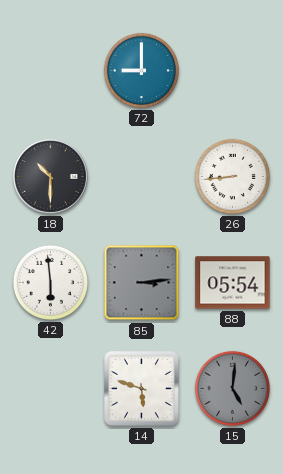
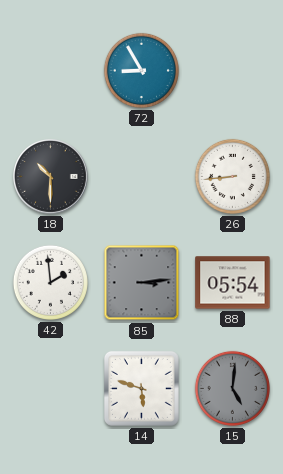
72: 9:00 -> 8:55
42: 5:59 -> 1:59
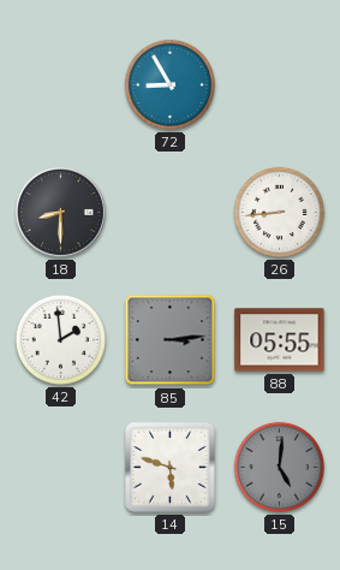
18: 10:30 -> 8:30
88: 05:54 -> 05:55
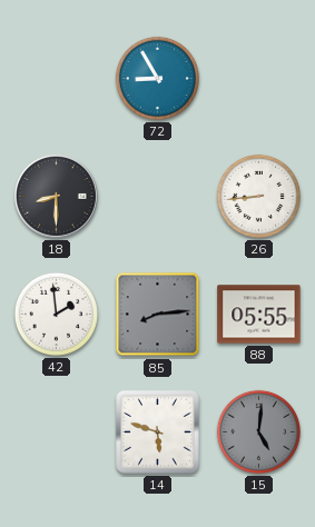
85: 3:14 -> 8:14
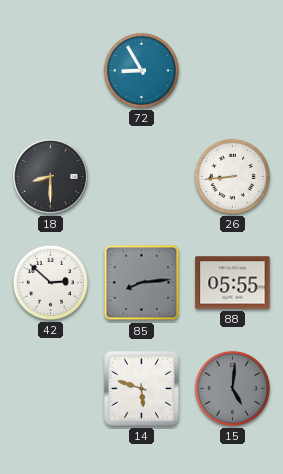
42: 1:59 -> 2:52
